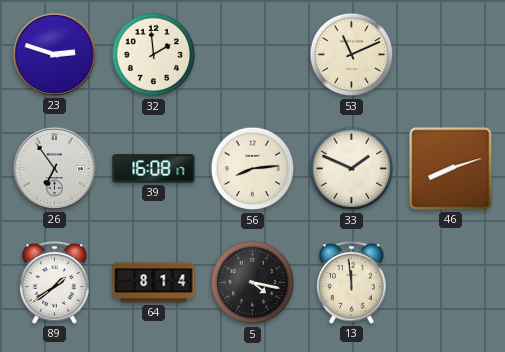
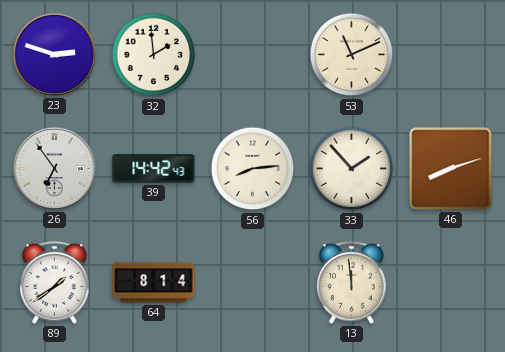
39: 16:08 -> 14:42
33: 1:49 -> 1:53
5: 4:17 -> none
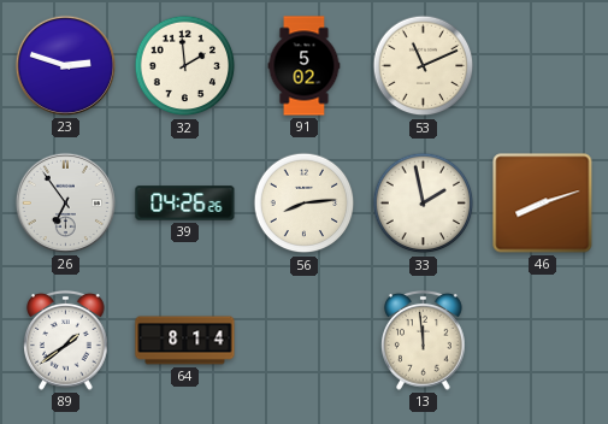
91: none -> 5:02
39: 14:42 -> 04:26
33: 1:53 -> 1:58
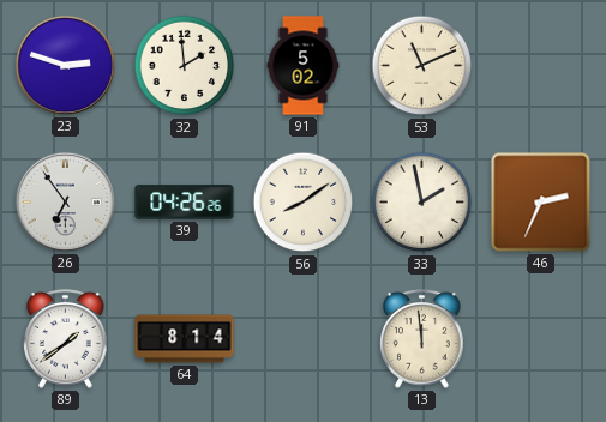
56: 8:14 -> 8:09
46: 8:12 -> 2:34
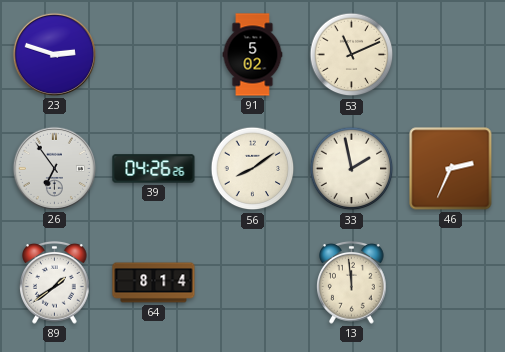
32: 1:59 -> none
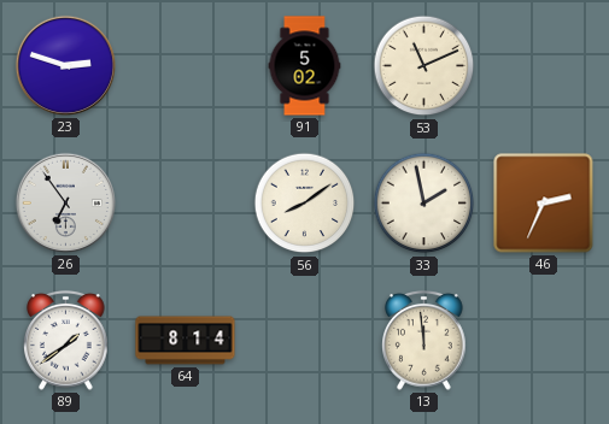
39: 04:26 -> none
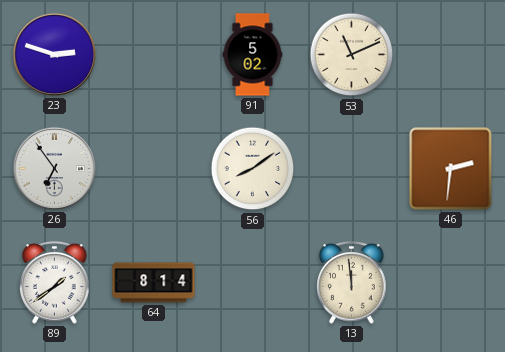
33: 1:58 -> none
46: 2:34 -> 2:31
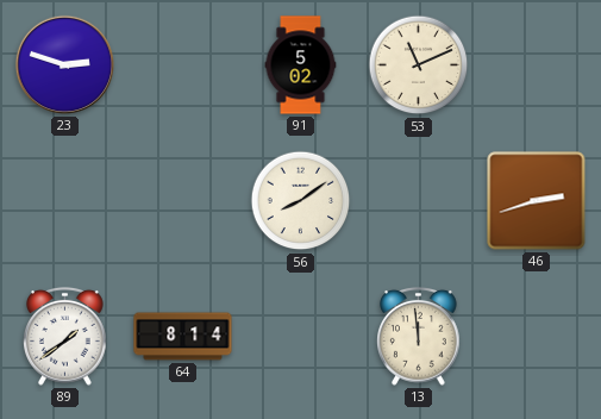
26: 6:54 -> none
46: 2:31 -> 2:42
